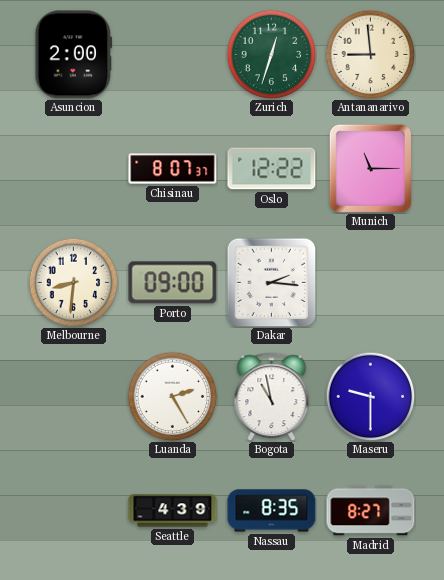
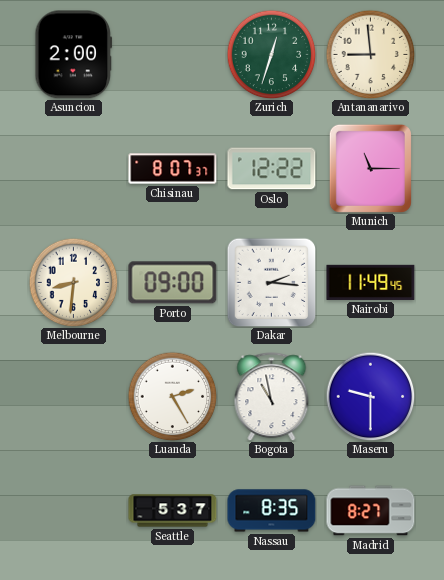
Nairobi: none -> 11:49
Seattle: 4:39 -> 5:37
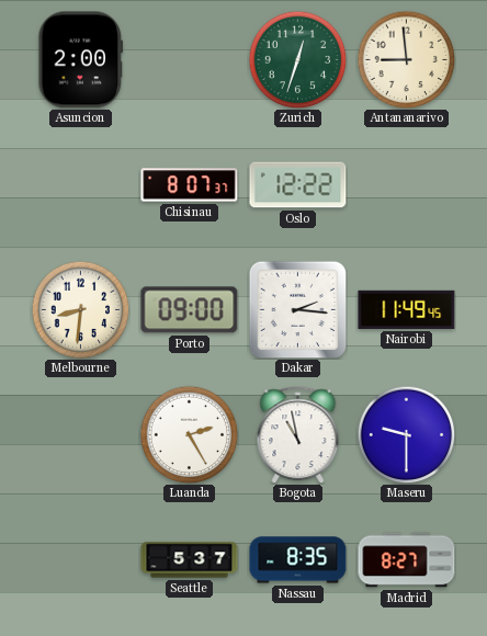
Munich: 11:15 -> none
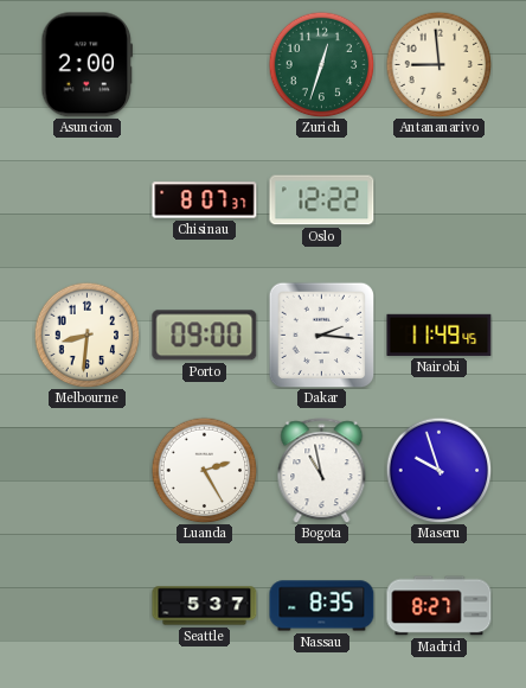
Maseru: 9:30 -> 9:57
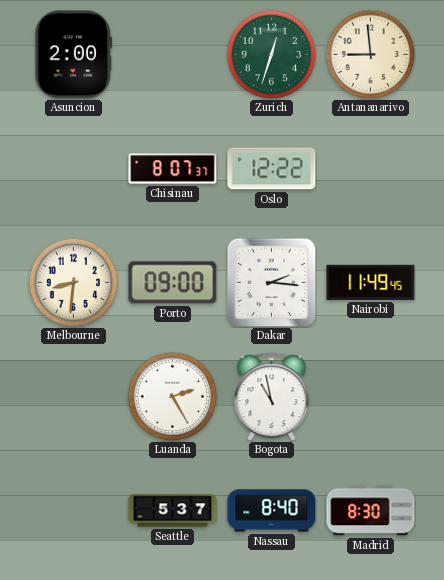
Maseru: 9:57 -> none
Nassau: 8:35 -> 8:40
Madrid: 8:27 -> 8:30
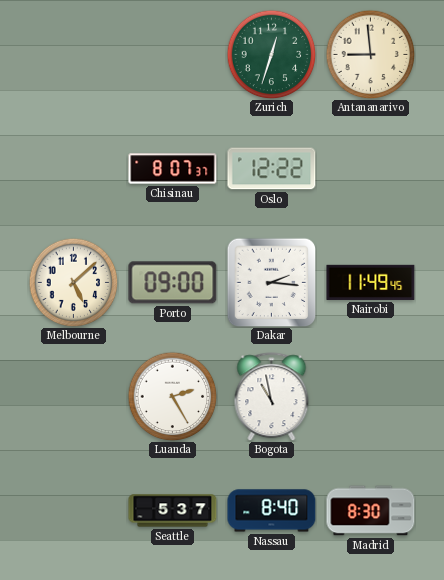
Asuncion: 2:00 -> none
Melbourne: 8:31 -> 5:08
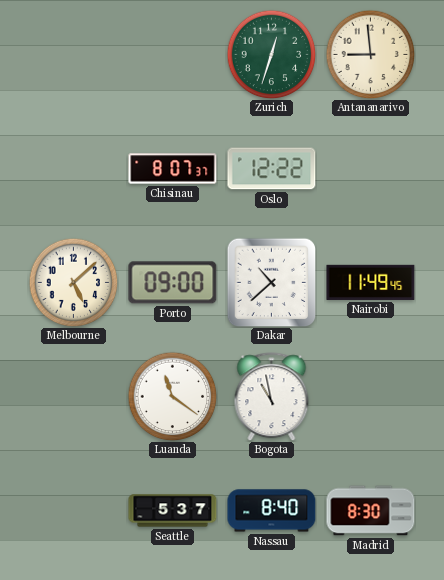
Dakar: 2:16 -> 10:38
Luanda: 2:25 -> 11:21
